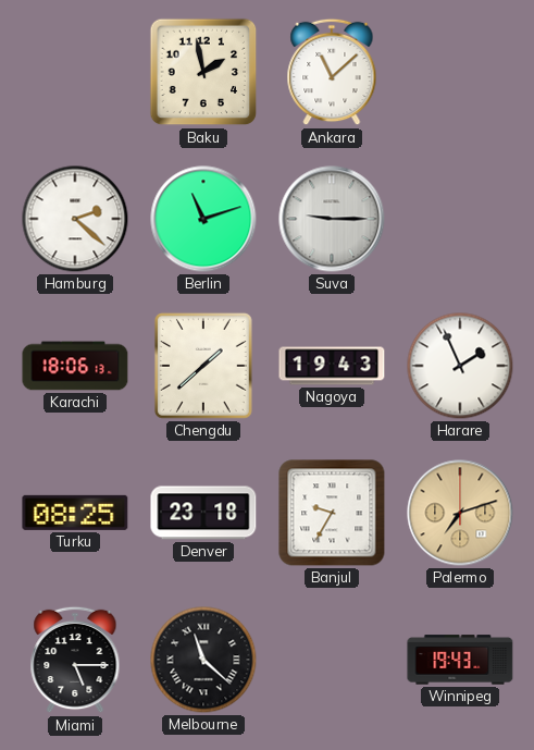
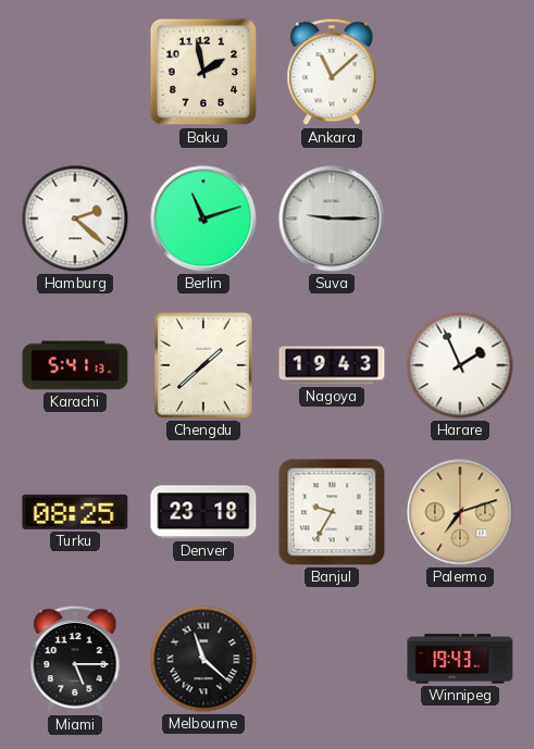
Karachi: 18:06 -> 5:41
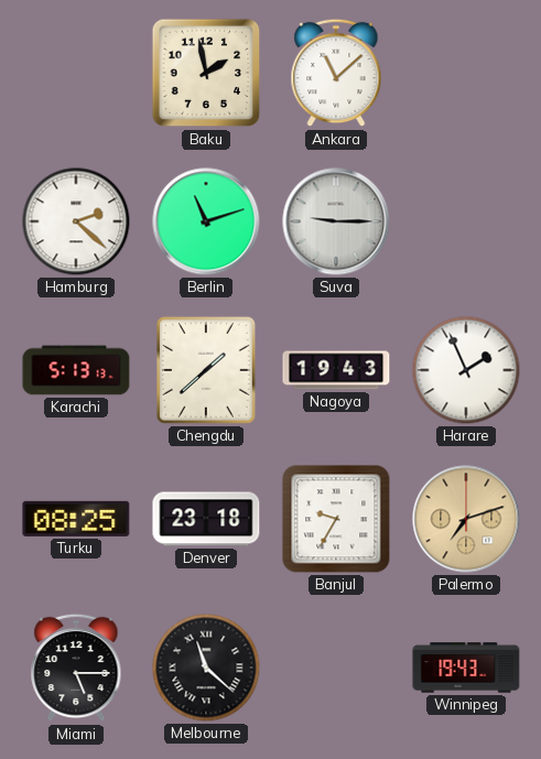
Karachi: 5:41 -> 5:13
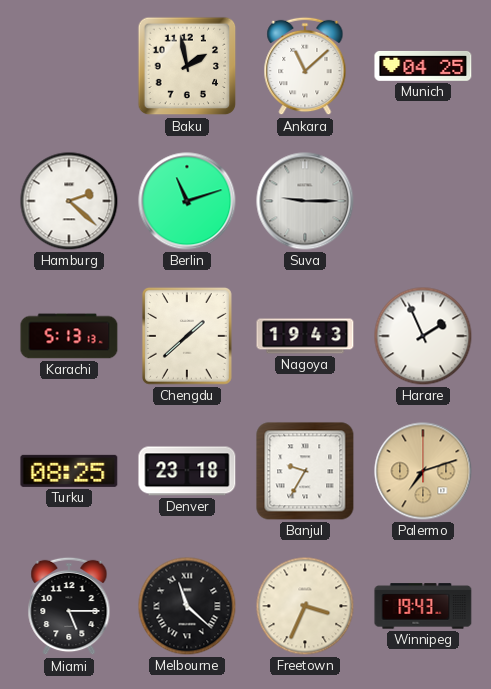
Munich: none -> 04:25
Freetown: none -> 3:34
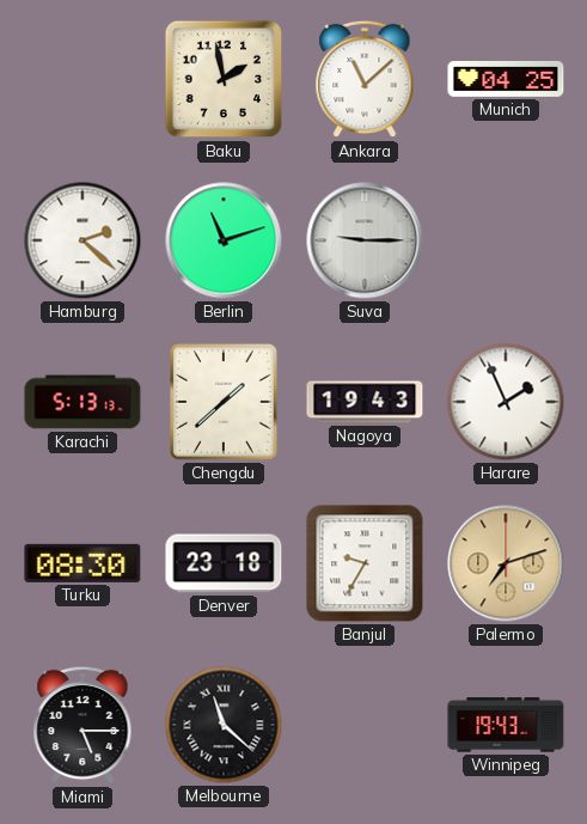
Turku: 08:25 -> 08:30
Freetown: 3:34 -> none
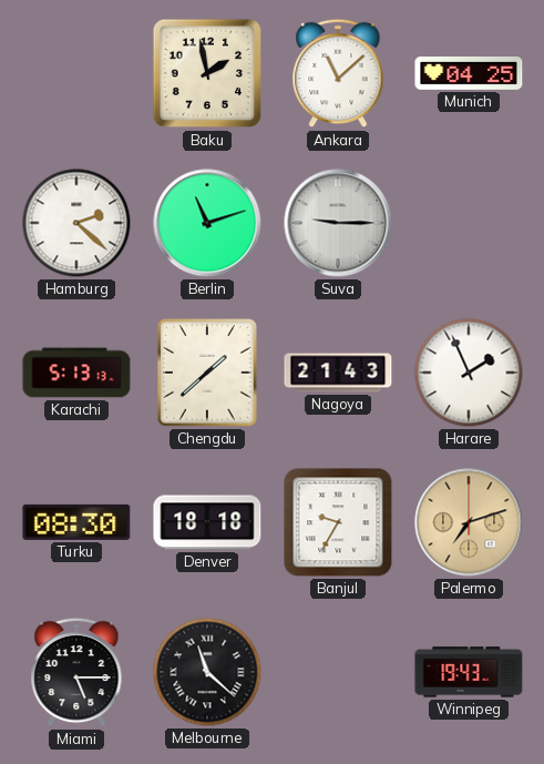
Nagoya: 19:43 -> 21:43
Denver: 23:18 -> 18:18
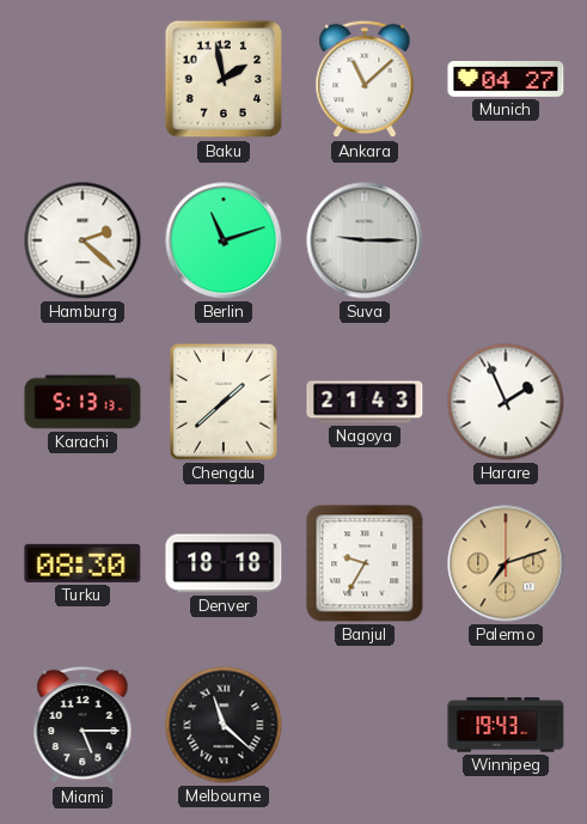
Munich: 04:25 -> 04:27
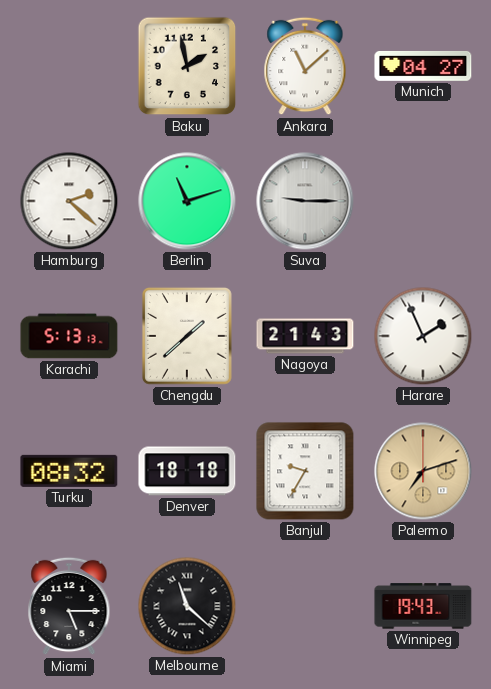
Turku: 08:30 -> 08:32
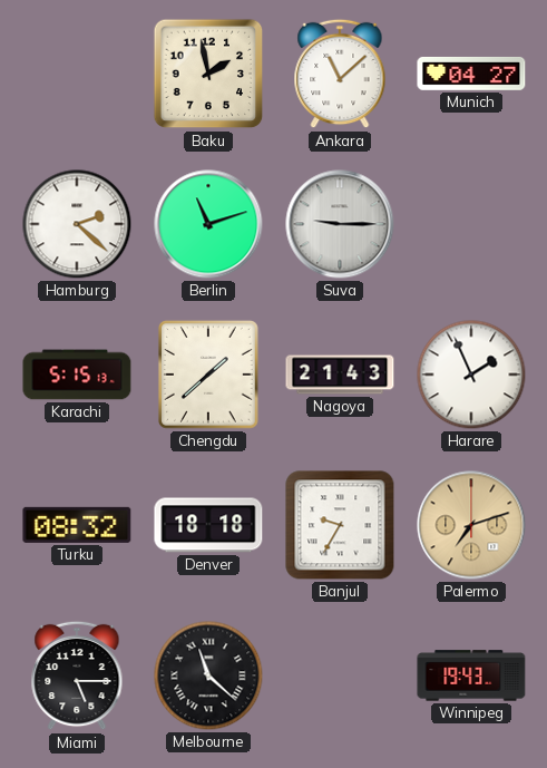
Karachi: 5:13 -> 5:15
